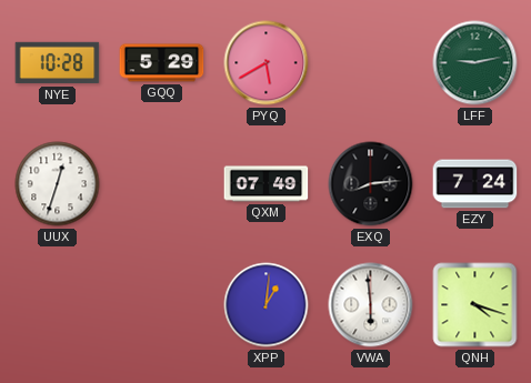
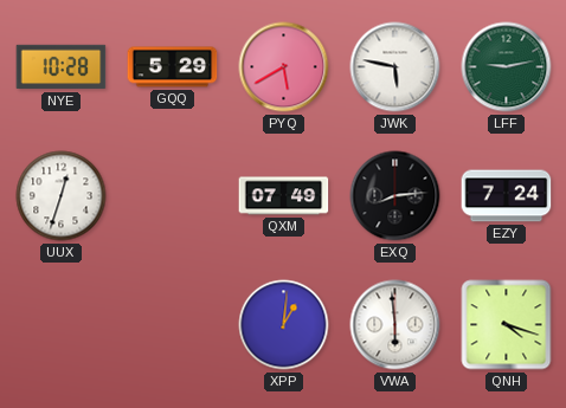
JWK: none -> 5:47
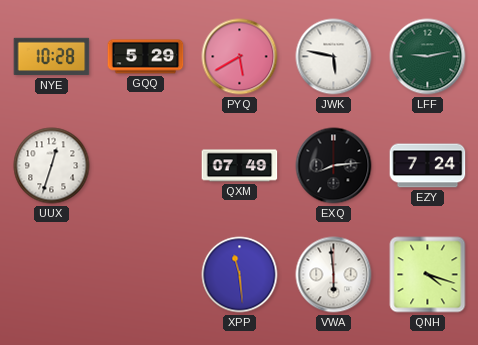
XPP: 1:01 -> 11:29
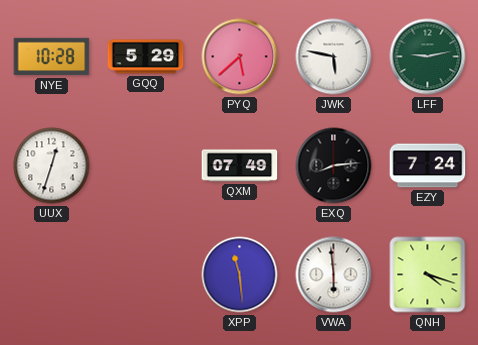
PYQ: 5:40 -> 5:38
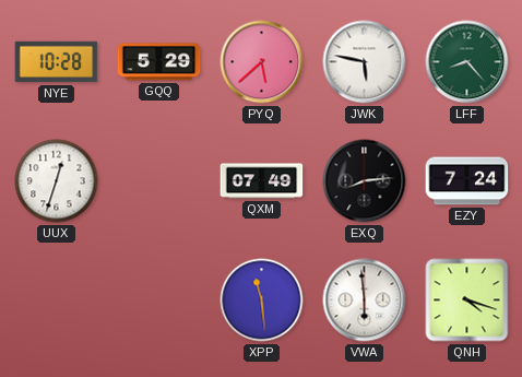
LFF: 9:13 -> 8:23
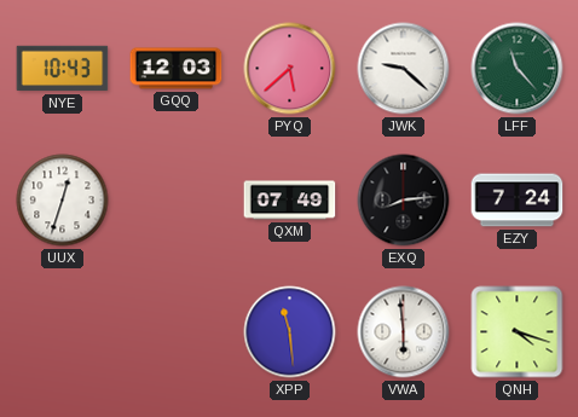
NYE: 10:28 -> 10:43
GQQ: 5:29 -> 12:03
JWK: 5:47 -> 9:22
LFF: 8:23 -> 11:23
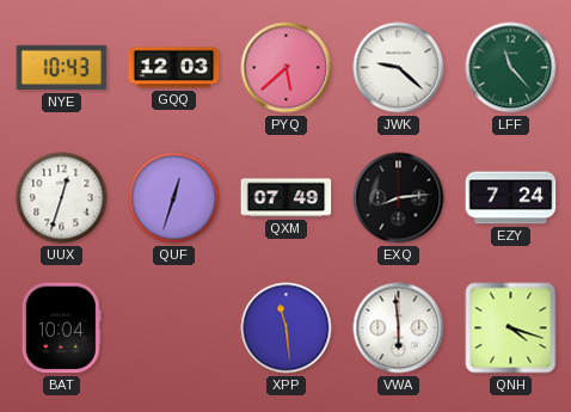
QUF: none -> 12:33
BAT: none -> 10:04
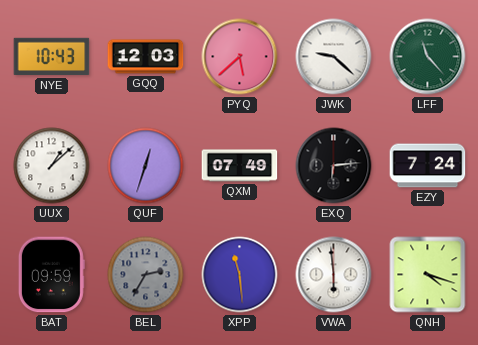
UUX: 12:33 -> 1:08
EXQ: 8:14 -> 6:14
BAT: 10:04 -> 09:59
BEL: none -> 2:35
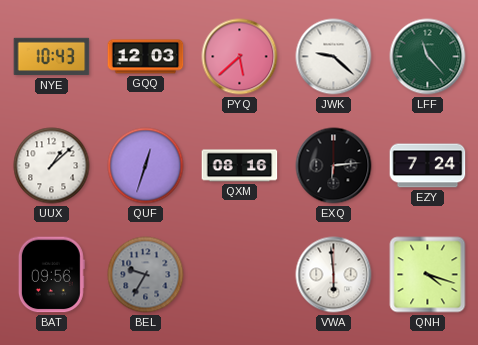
QXM: 07:49 -> 08:16
BAT: 09:59 -> 09:56
BEL: 2:35 -> 9:35
XPP: 11:29 -> none
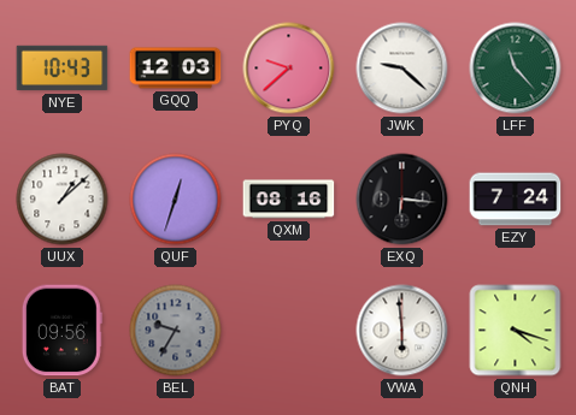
PYQ: 5:38 -> 9:38
EXQ: 6:14 -> 6:16
